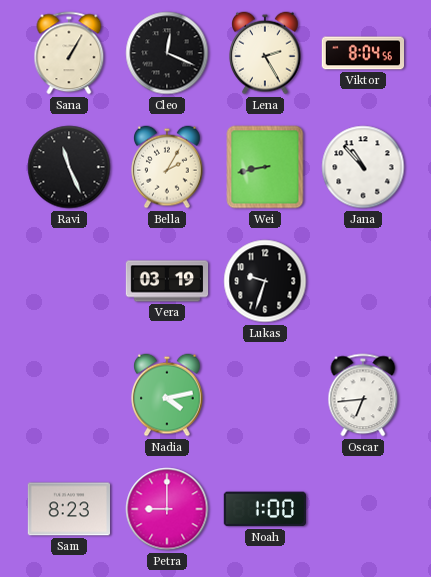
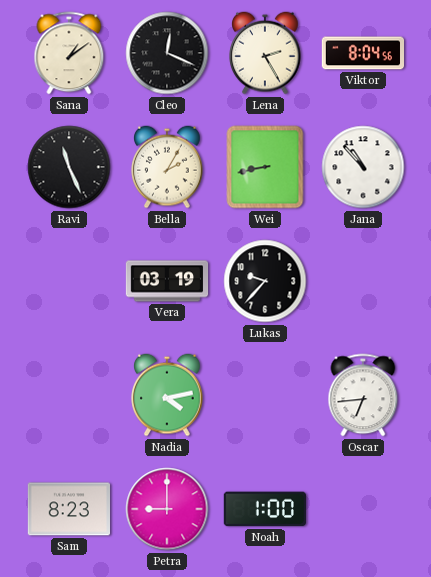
Sana: 1:05 -> 1:09
Lukas: 9:33 -> 9:37
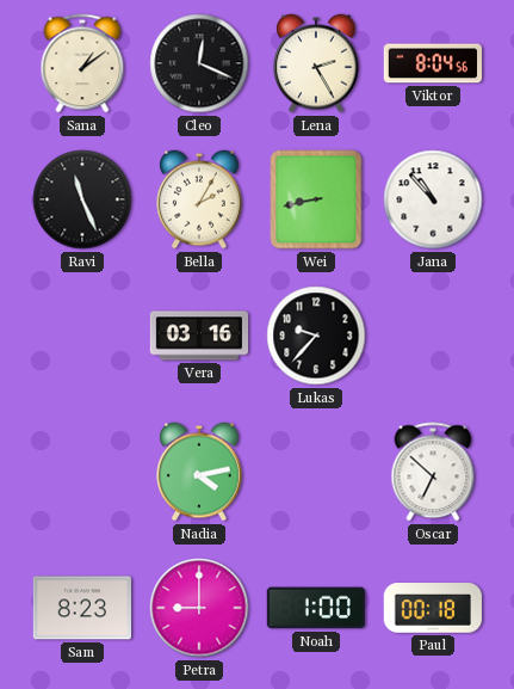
Vera: 03:19 -> 03:16
Oscar: 6:44 -> 6:52
Paul: none -> 00:18
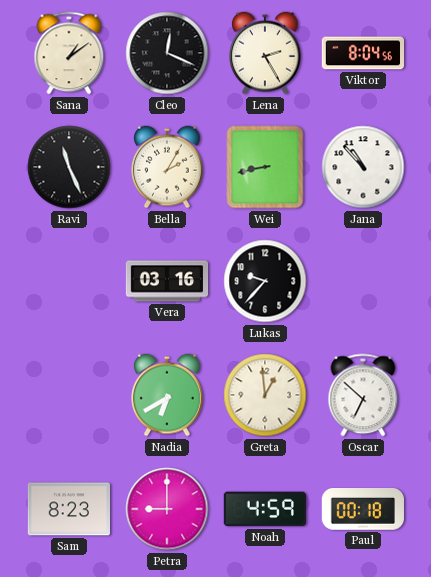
Nadia: 4:13 -> 6:40
Greta: none -> 12:59
Noah: 1:00 -> 4:59
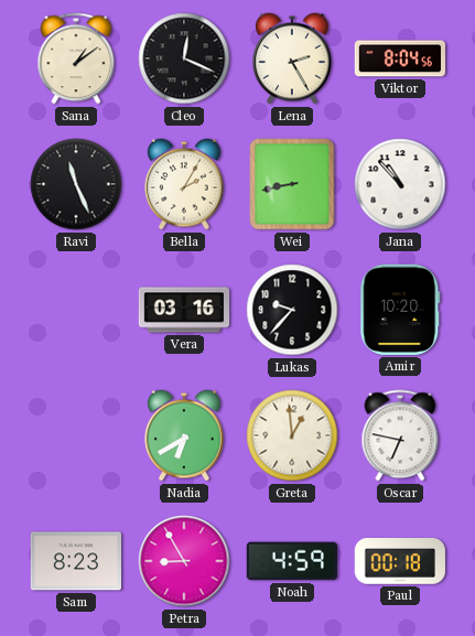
Amir: none -> 10:20
Oscar: 6:52 -> 6:47
Petra: 9:00 -> 8:55
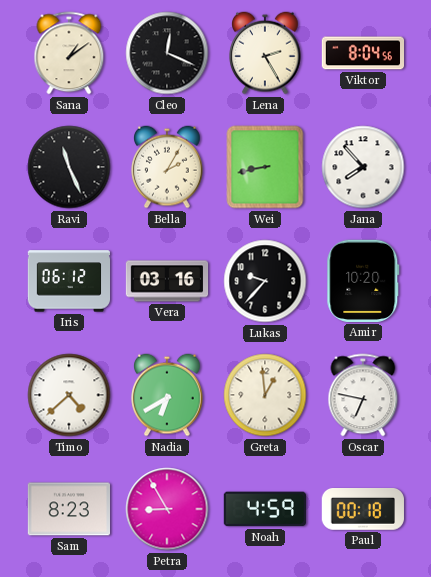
Jana: 10:53 -> 7:53
Iris: none -> 06:12
Timo: none -> 4:38
